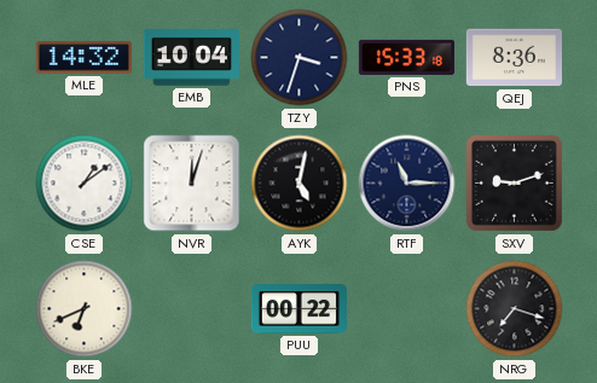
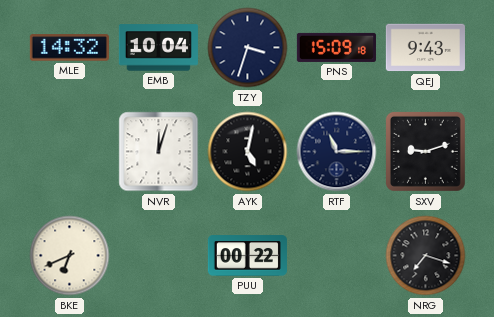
PNS: 15:33 -> 15:09
QEJ: 8:36 -> 9:43
CSE: 1:09 -> none
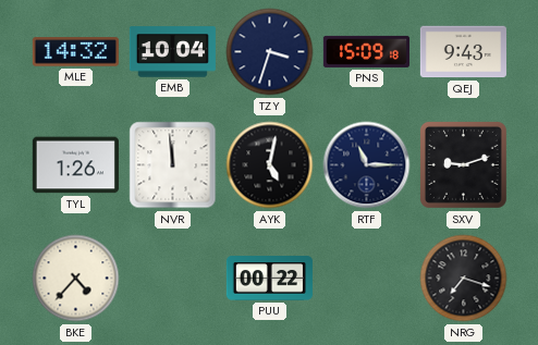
TYL: none -> 1:26
NVR: 12:03 -> 11:59
BKE: 6:41 -> 4:37
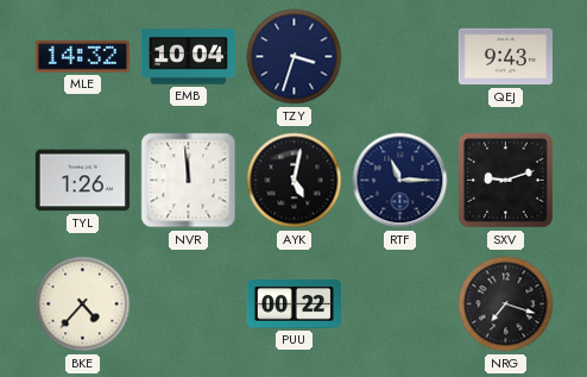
PNS: 15:09 -> none
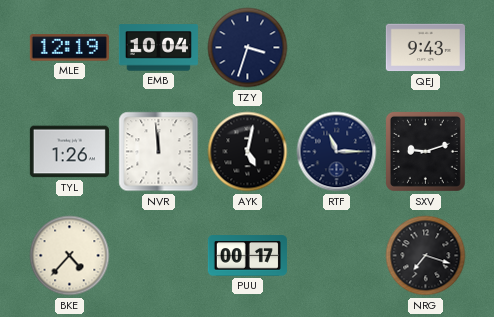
MLE: 14:32 -> 12:19
PUU: 00:22 -> 00:17
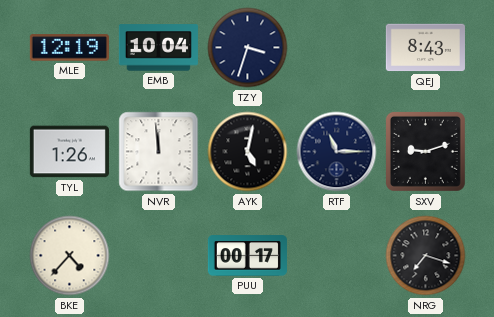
QEJ: 9:43 -> 8:43
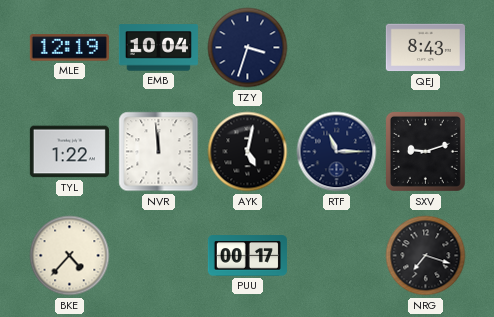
TYL: 1:26 -> 1:22
